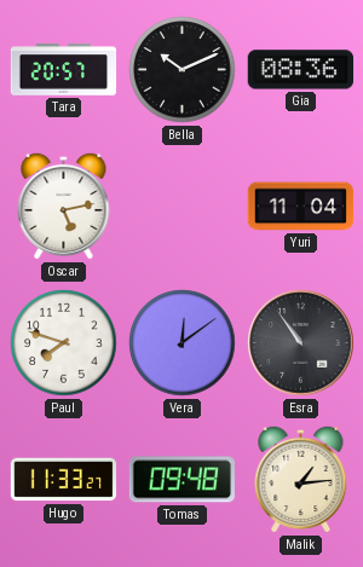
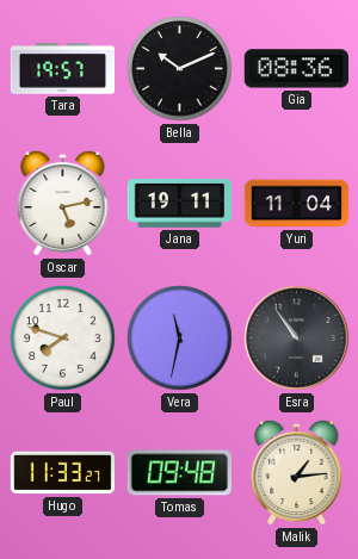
Tara: 20:57 -> 19:57
Jana: none -> 19:11
Vera: 12:09 -> 11:32
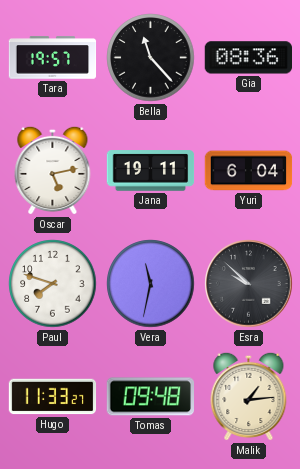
Bella: 10:11 -> 11:23
Yuri: 11:04 -> 6:04
Esra: 10:54 -> 9:52
